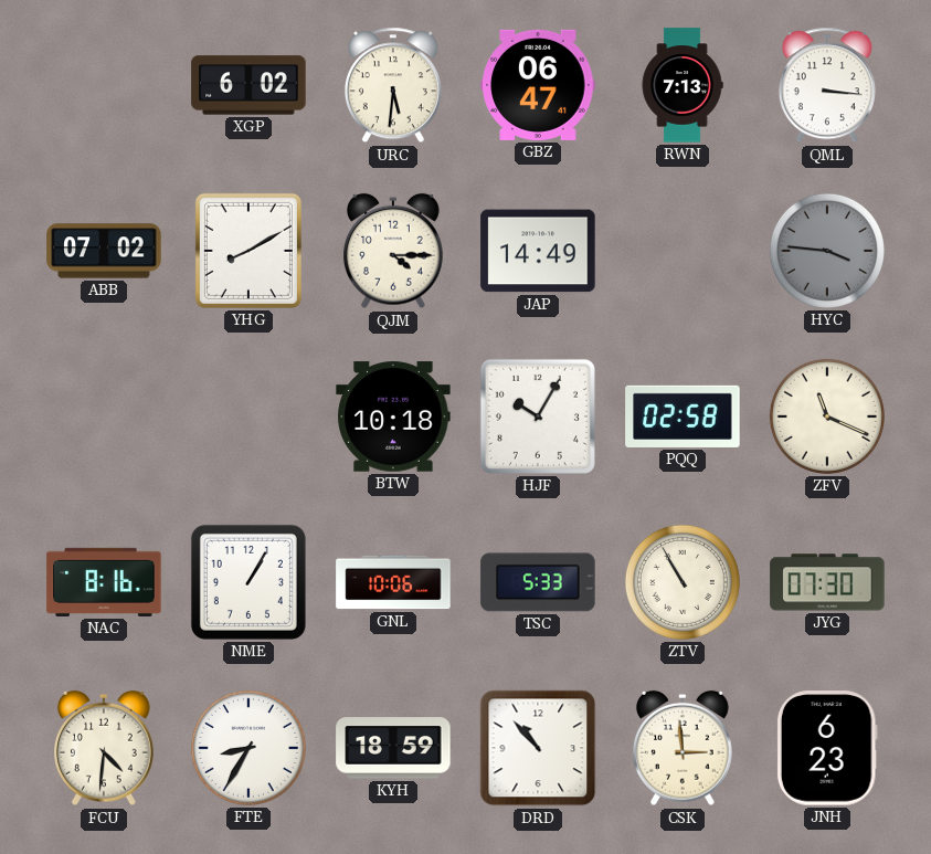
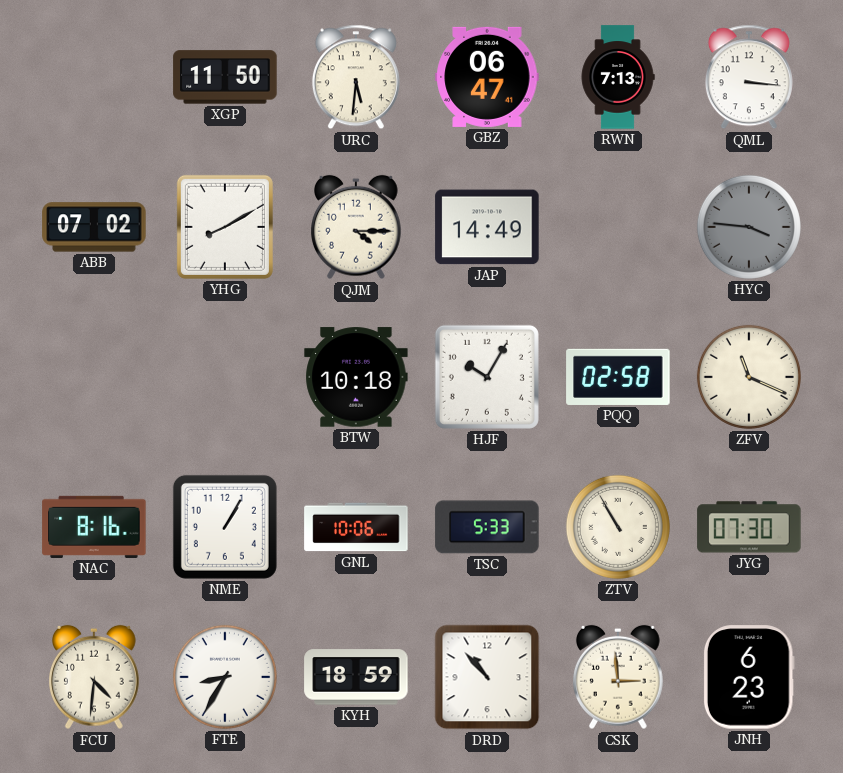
XGP: 6:02 -> 11:50
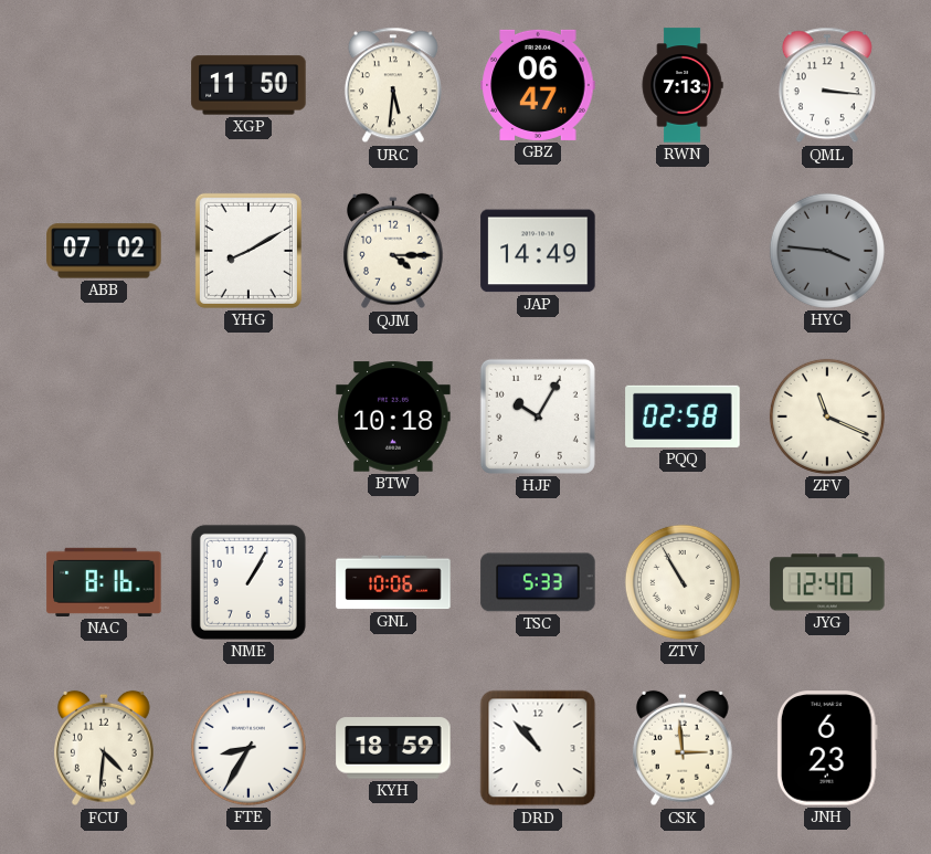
JYG: 07:30 -> 12:40
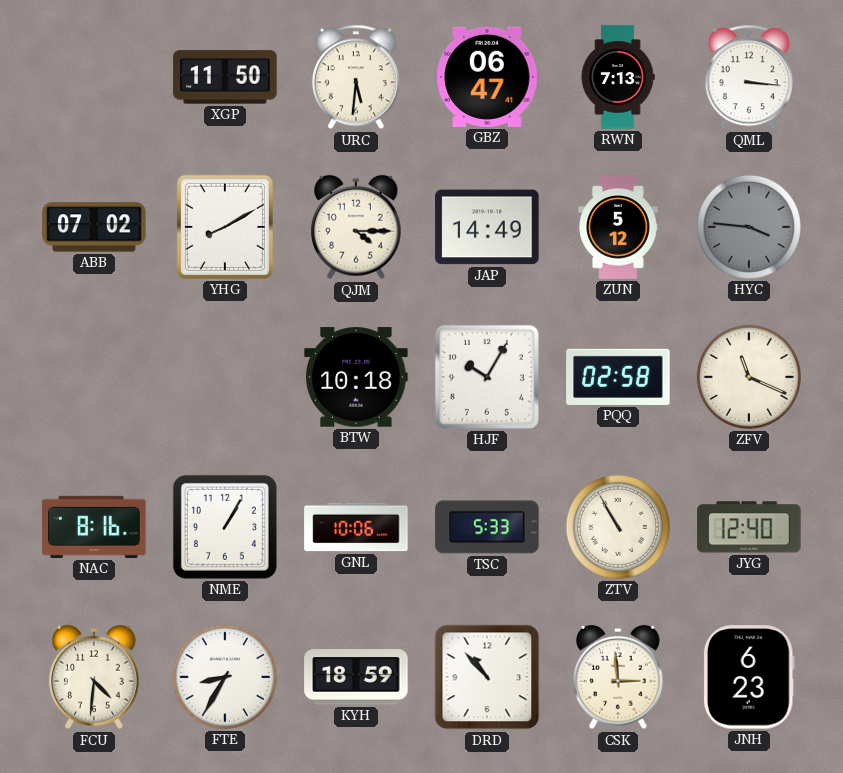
ZUN: none -> 5:12
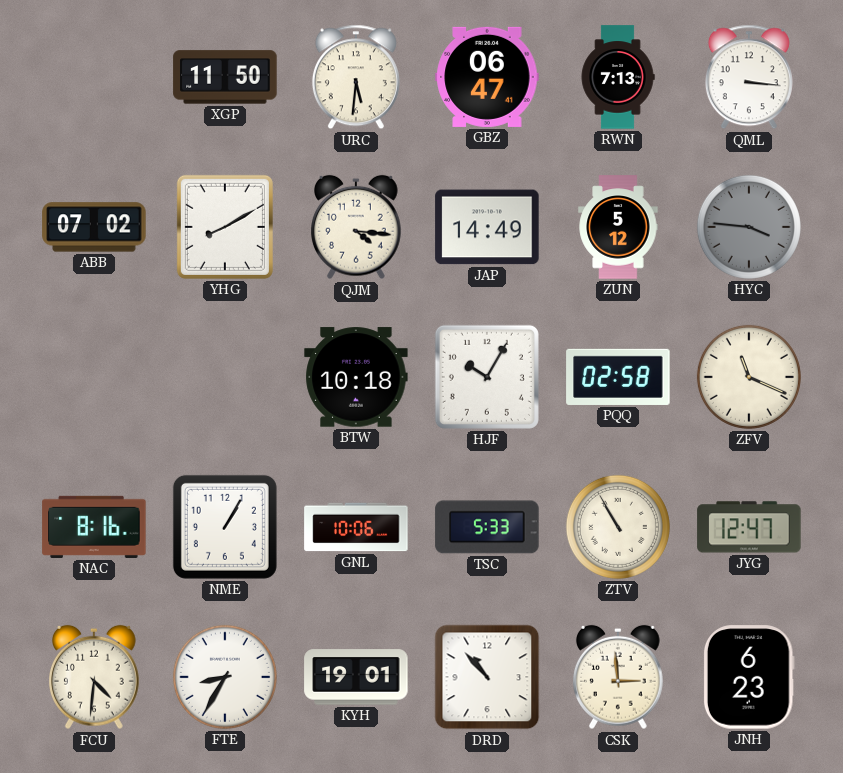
QJM: 4:15 -> 4:16
JYG: 12:40 -> 12:47
KYH: 18:59 -> 19:01
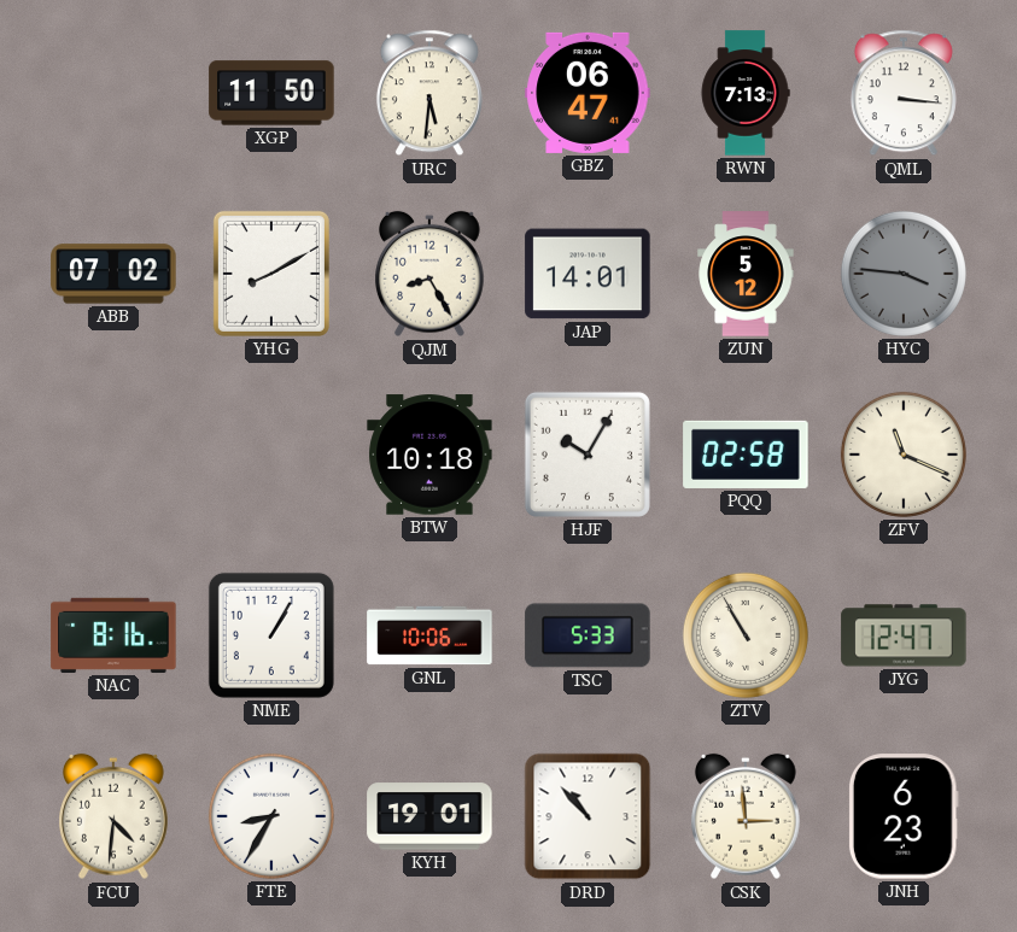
QJM: 4:16 -> 8:25
JAP: 14:49 -> 14:01
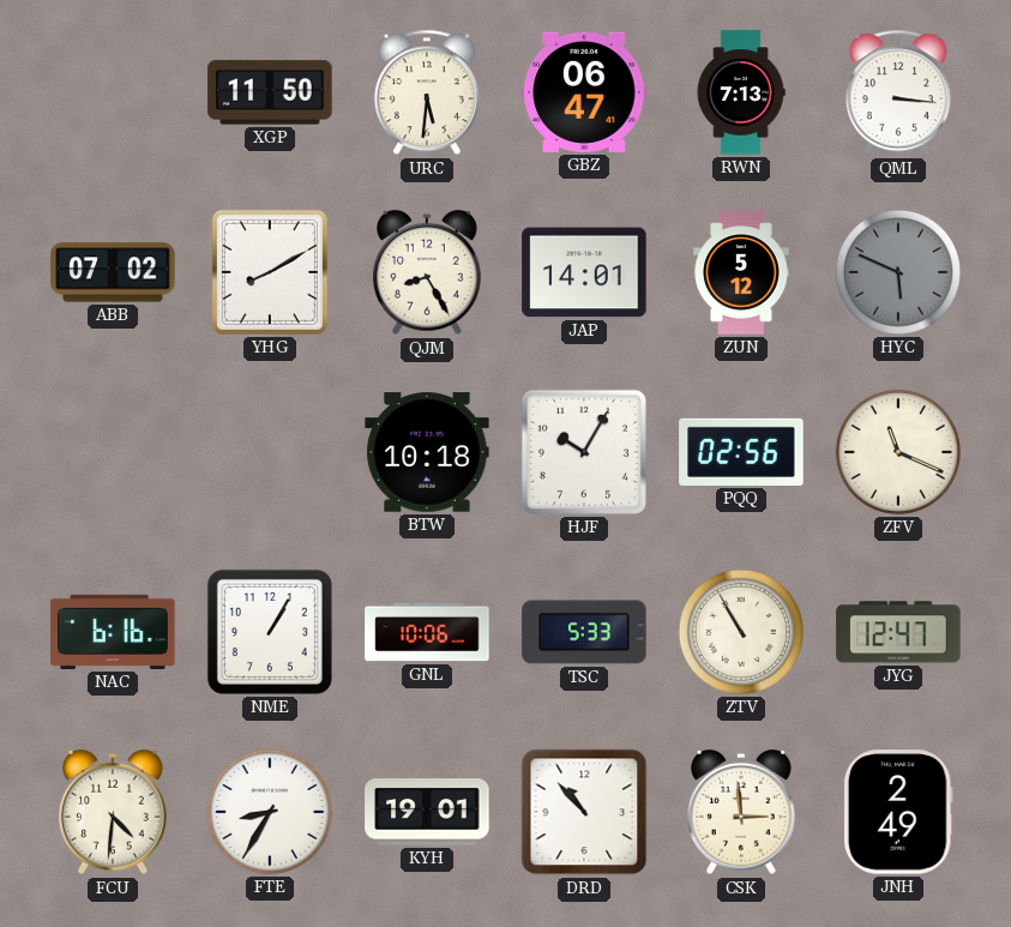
HYC: 3:46 -> 5:49
PQQ: 02:58 -> 02:56
NAC: 8:16 -> 6:16
JNH: 6:23 -> 2:49
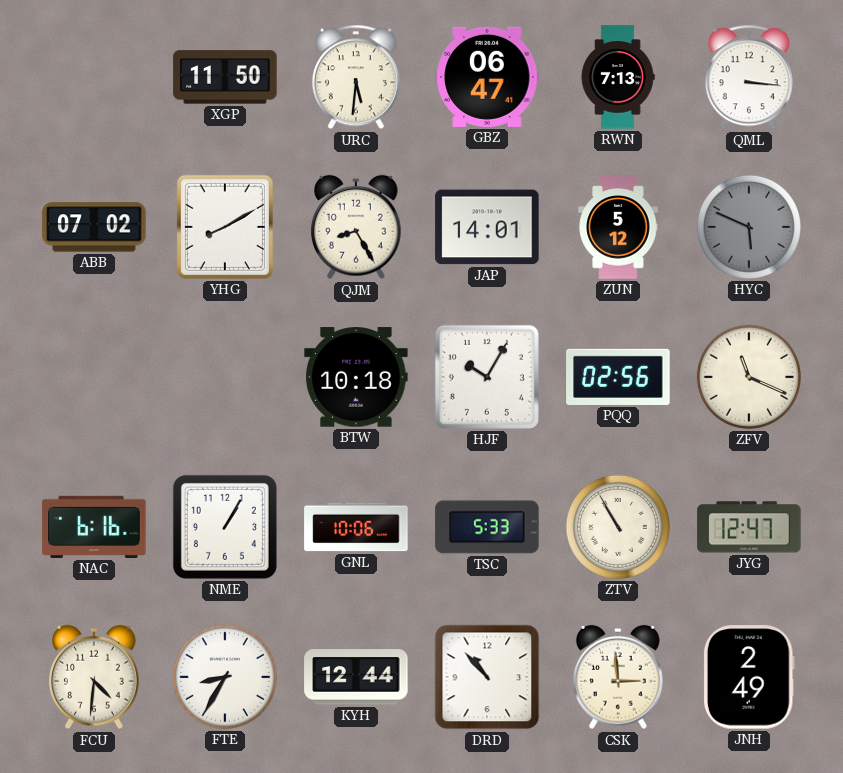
KYH: 19:01 -> 12:44
